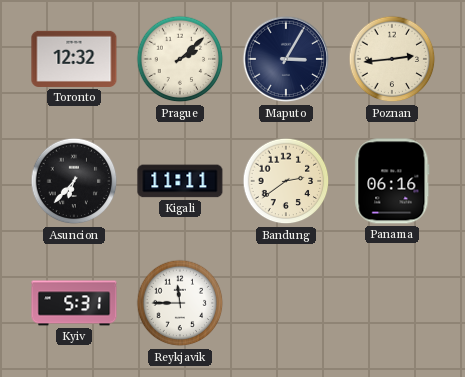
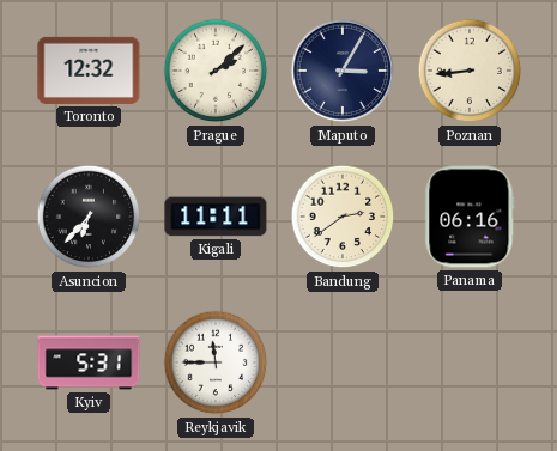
Poznan: 2:44 -> 8:44
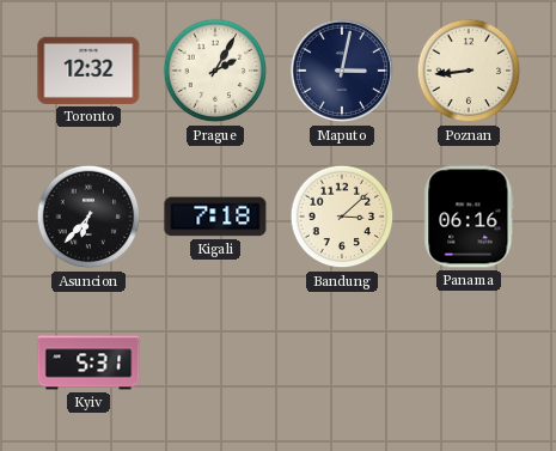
Prague: 2:08 -> 2:05
Maputo: 3:05 -> 3:02
Kigali: 11:11 -> 7:18
Bandung: 2:39 -> 3:08
Reykjavik: 11:45 -> none
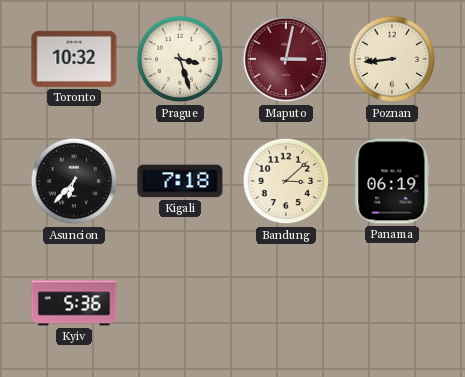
Toronto: 12:32 -> 10:32
Prague: 2:05 -> 3:27
Maputo dial: navy -> burgundy
Panama: 06:16 -> 06:19
Kyiv: 5:31 -> 5:36
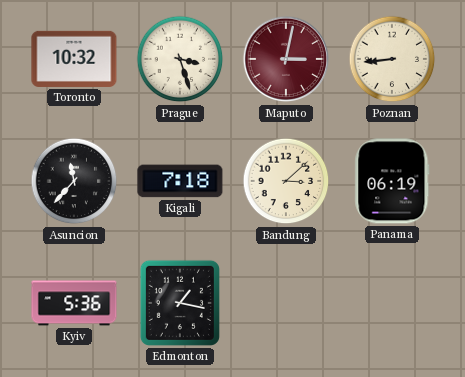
Asuncion: 6:37 -> 11:37
Edmonton: none -> 1:17
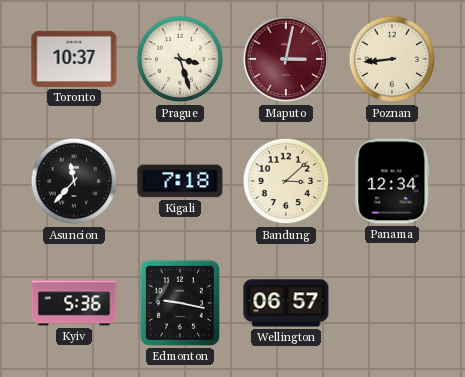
Toronto: 10:32 -> 10:37
Panama: 06:19 -> 12:34
Edmonton: 1:17 -> 9:17
Wellington: none -> 06:57
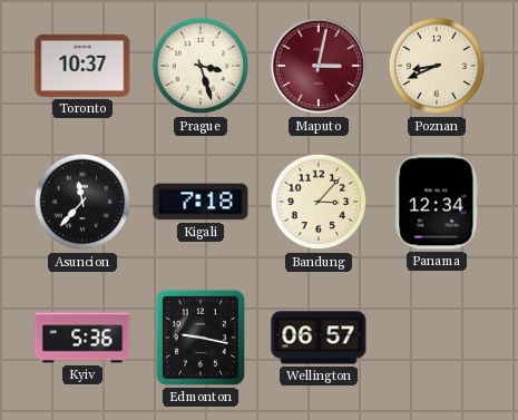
Poznan: 8:44 -> 8:41
Bandung: 3:08 -> 3:07
